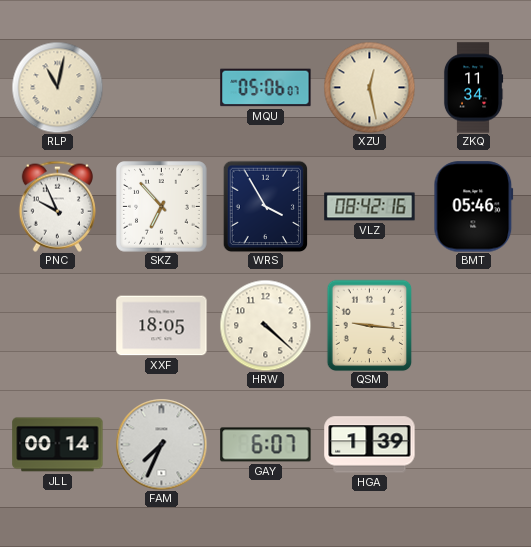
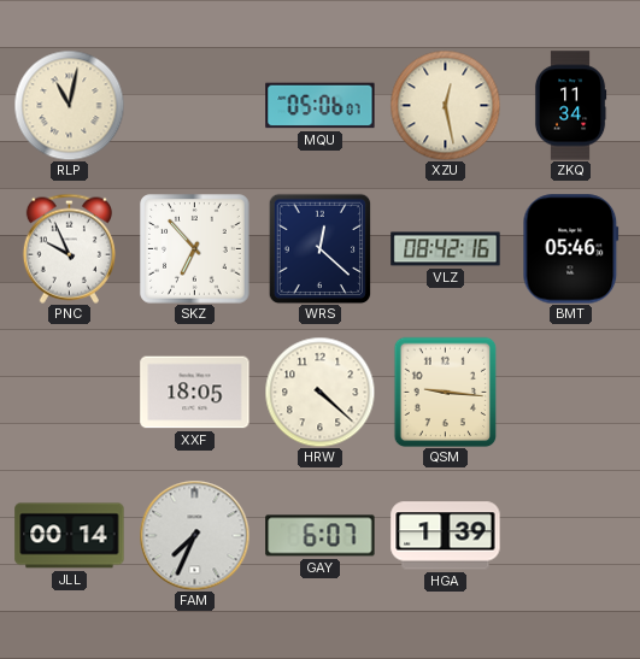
WRS: 3:55 -> 12:22
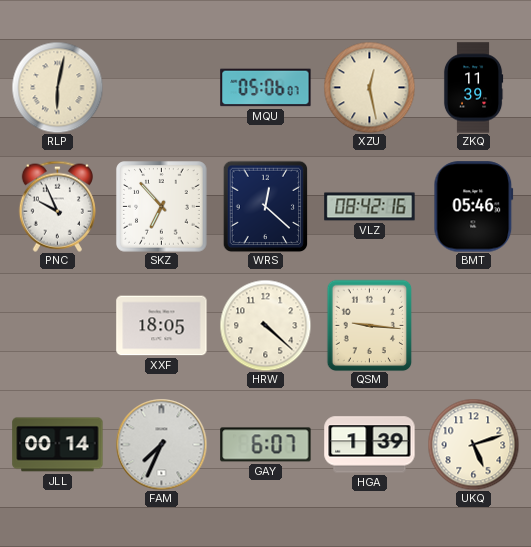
RLP: 11:02 -> 6:02
ZKQ: 11:34 -> 11:39
UKQ: none -> 5:12
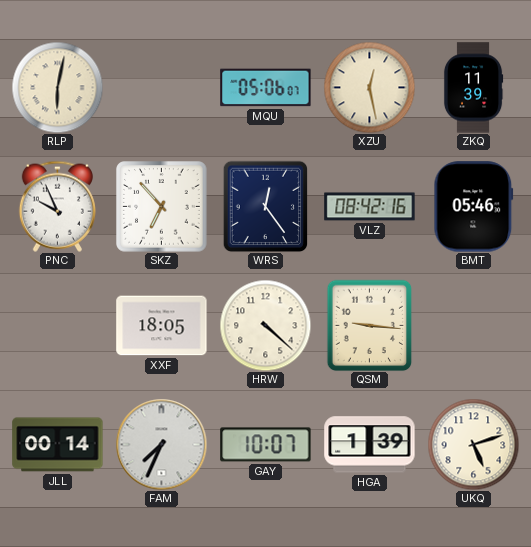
WRS: 12:22 -> 12:24
GAY: 6:07 -> 10:07
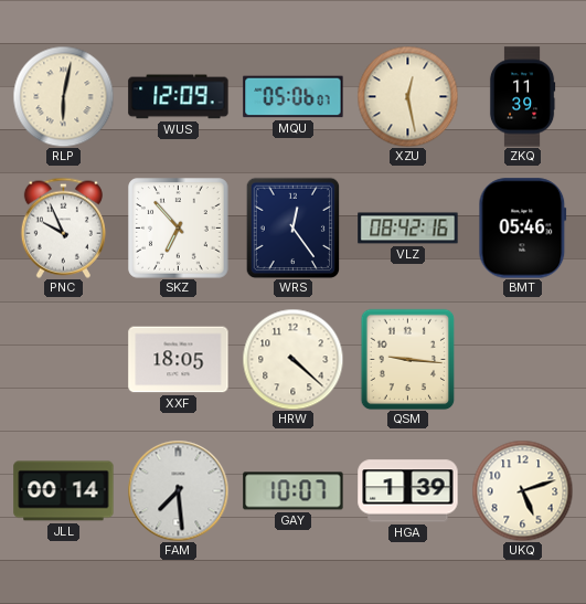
WUS: none -> 12:09
FAM: 7:34 -> 7:29
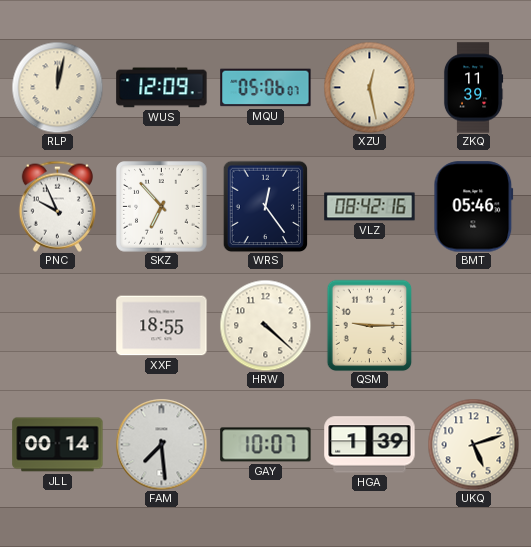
RLP: 6:02 -> 12:02
XXF: 18:05 -> 18:55
QSM: 9:16 -> 9:15
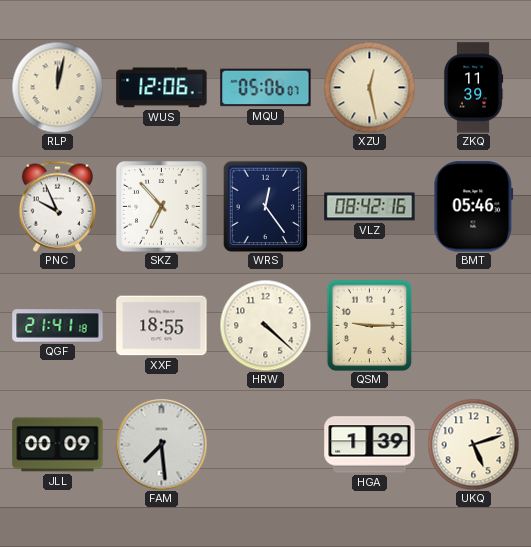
WUS: 12:09 -> 12:06
QGF: none -> 21:41
JLL: 00:14 -> 00:09
GAY: 10:07 -> none
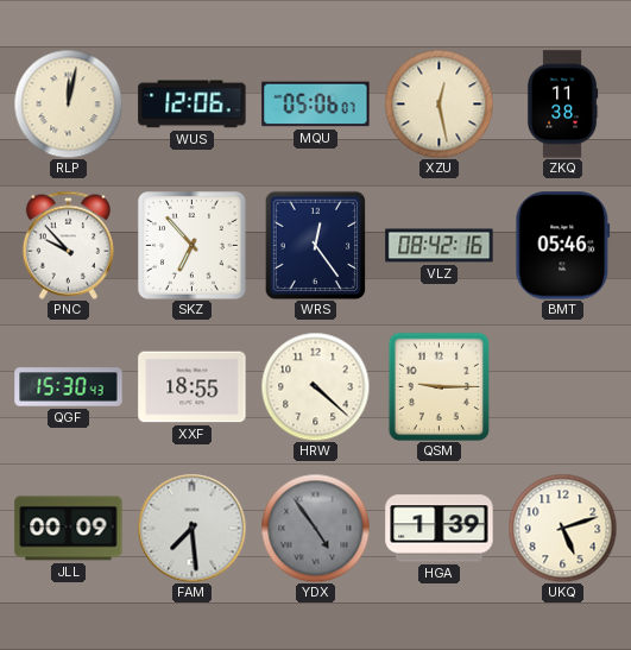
ZKQ: 11:39 -> 11:38
PNC: 9:56 -> 9:53
QGF: 21:41 -> 15:30
YDX: none -> 4:54
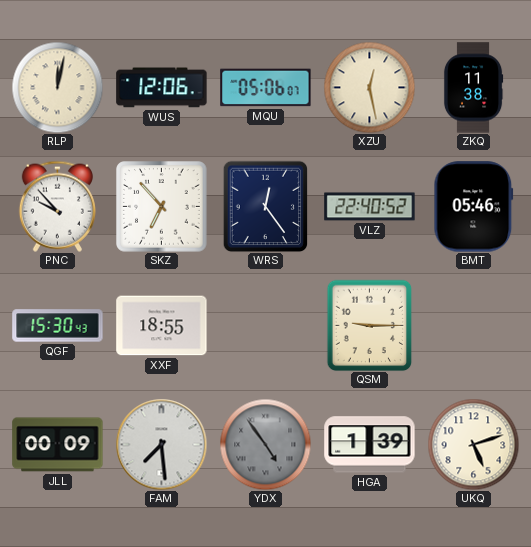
VLZ: 08:42 -> 22:40
HRW: 4:22 -> none
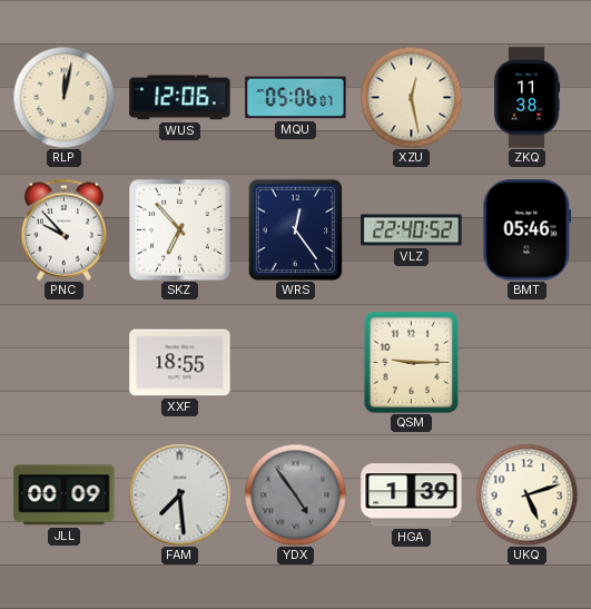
QGF: 15:30 -> none
